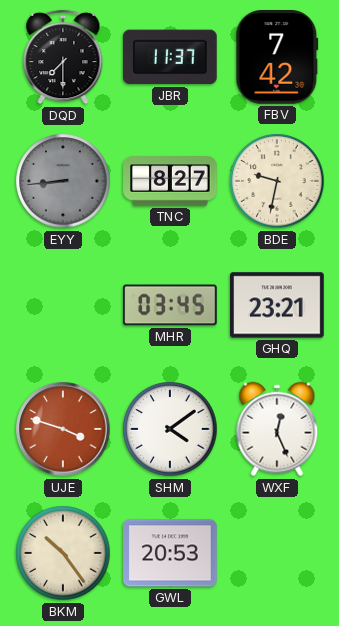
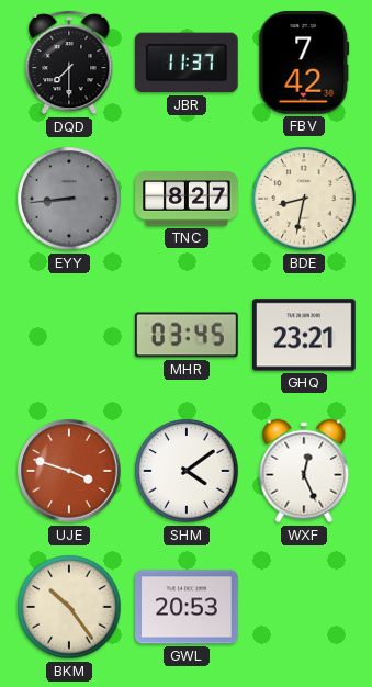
BDE: 9:32 -> 8:32
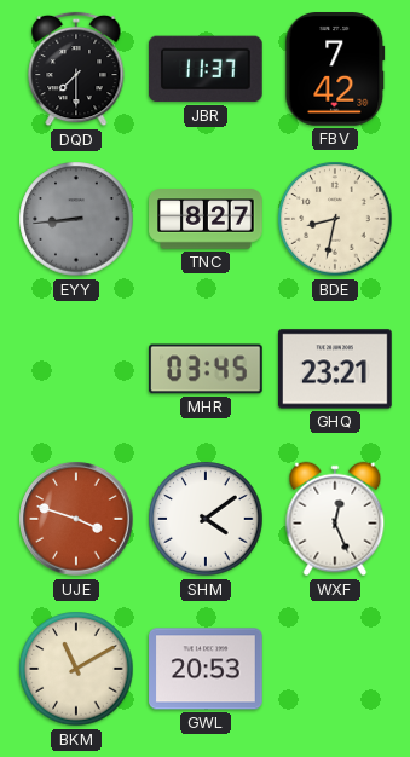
BKM: 10:24 -> 11:10
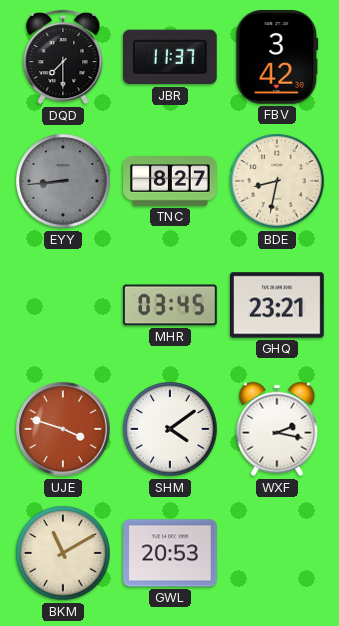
FBV: 7:42 -> 3:42
WXF: 12:26 -> 2:17
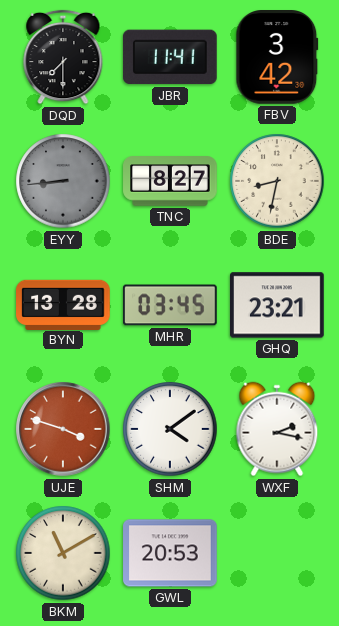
JBR: 11:37 -> 11:41
BYN: none -> 13:28
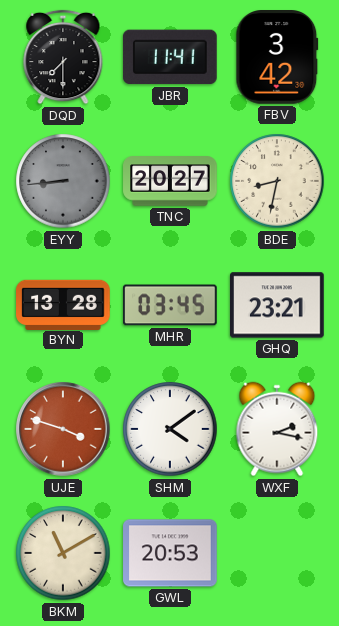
TNC: 8:27 -> 20:27
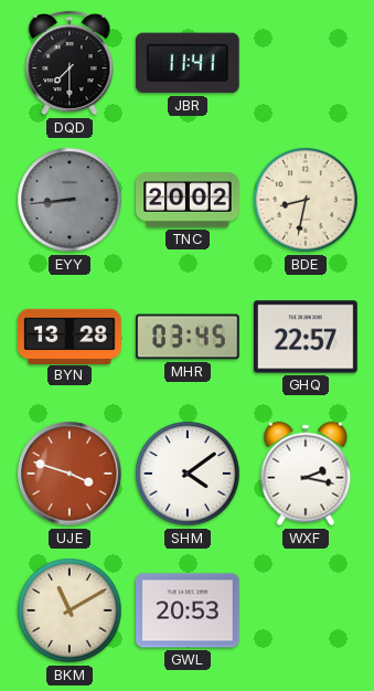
FBV: 3:42 -> none
TNC: 20:27 -> 20:02
GHQ: 23:21 -> 22:57
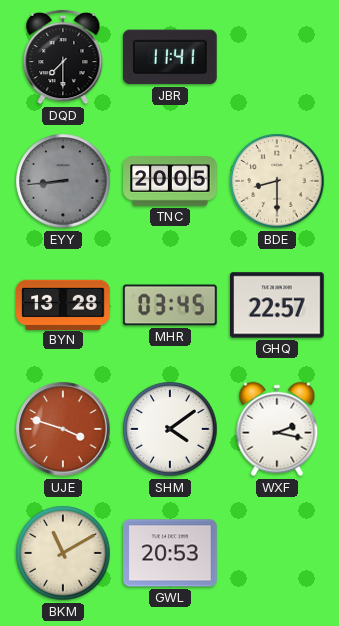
TNC: 20:02 -> 20:05
BDE: 8:32 -> 8:30
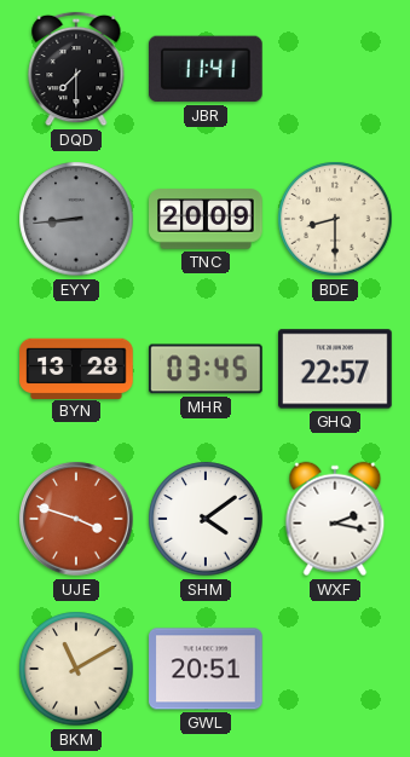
TNC: 20:05 -> 20:09
GWL: 20:53 -> 20:51
